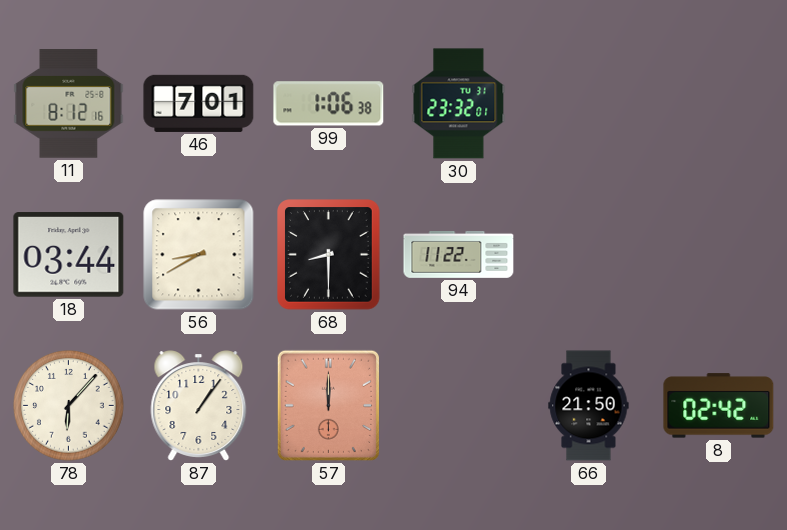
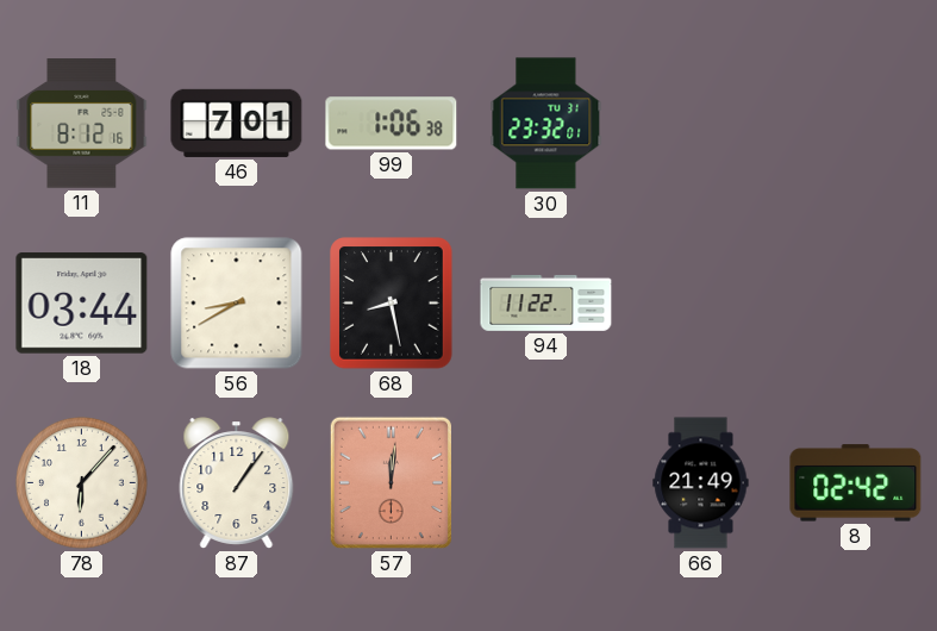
68: 8:30 -> 8:28
57: 12:00 -> 12:01
66: 21:50 -> 21:49
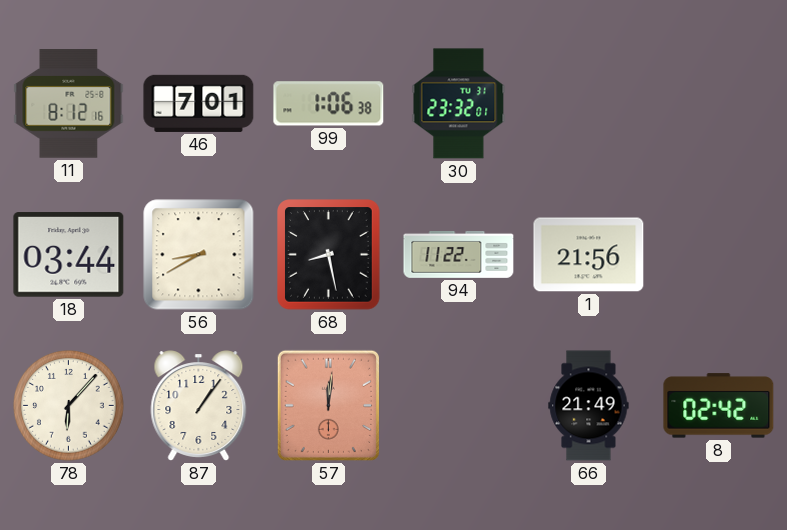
1: none -> 21:56
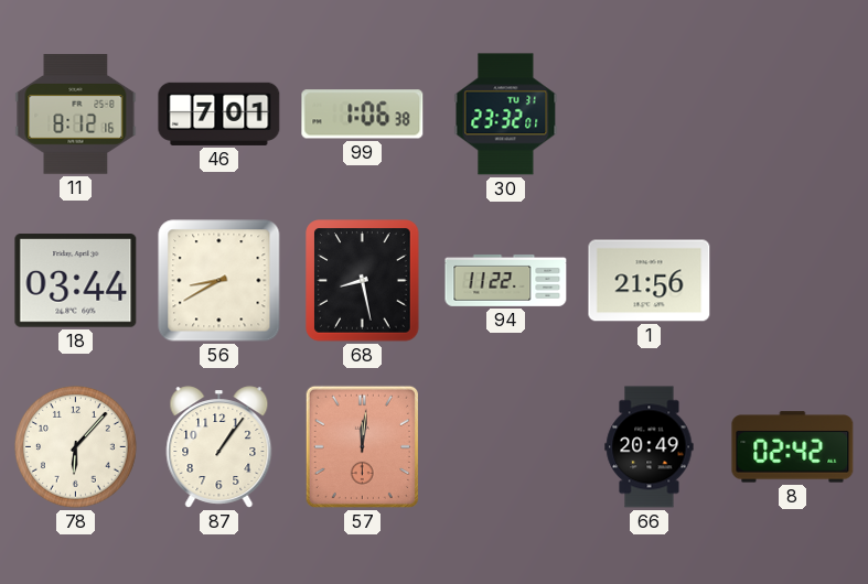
66: 21:49 -> 20:49
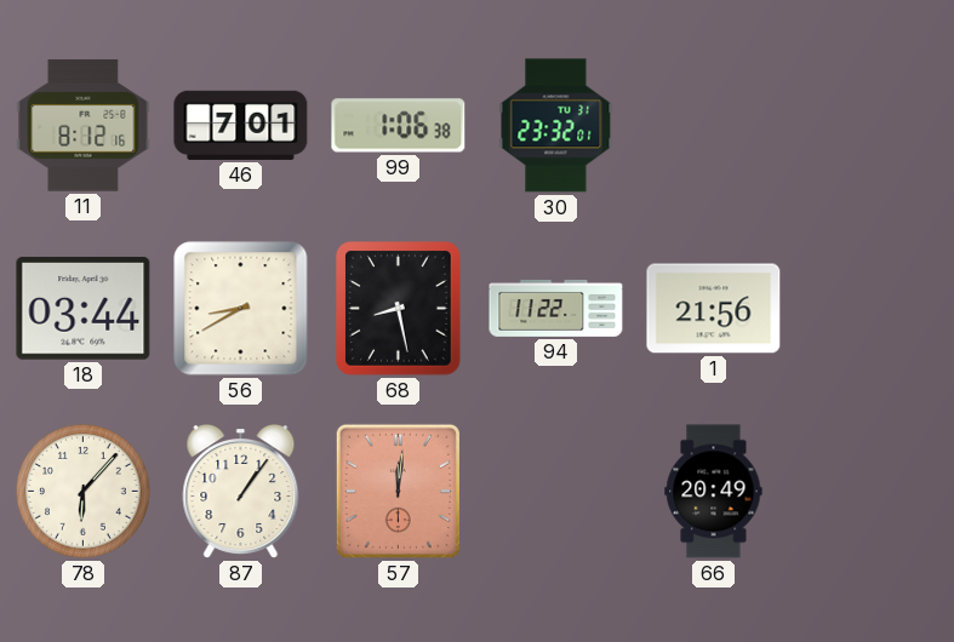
8: 02:42 -> none
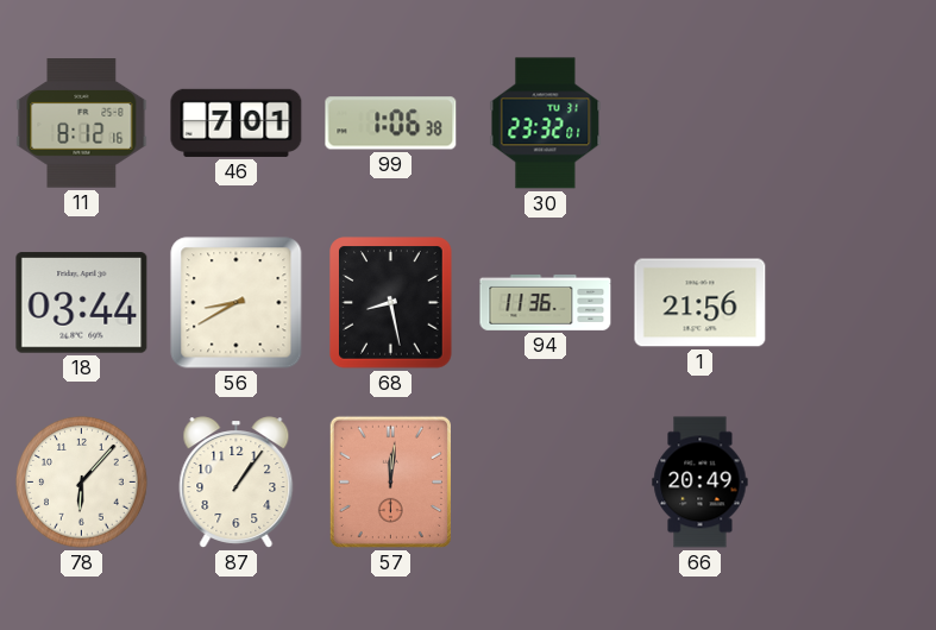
94: 11:22 -> 11:36
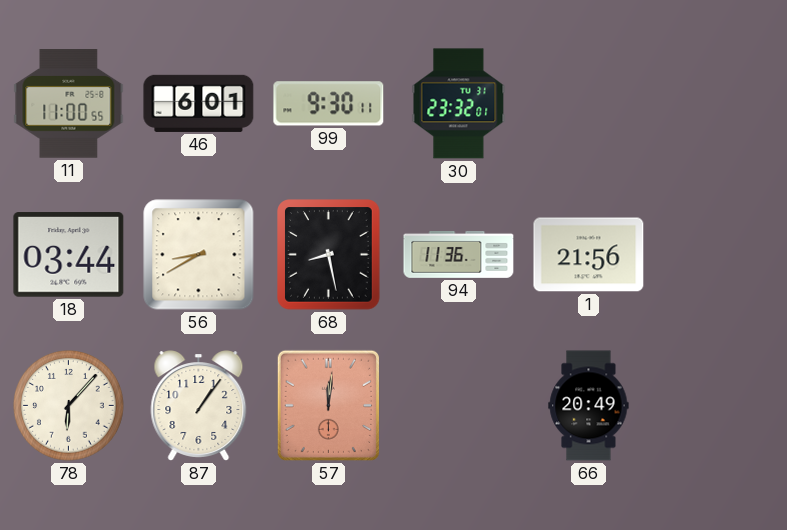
11: 8:12 -> 11:00
46: 7:01 -> 6:01
99: 1:06 -> 9:30
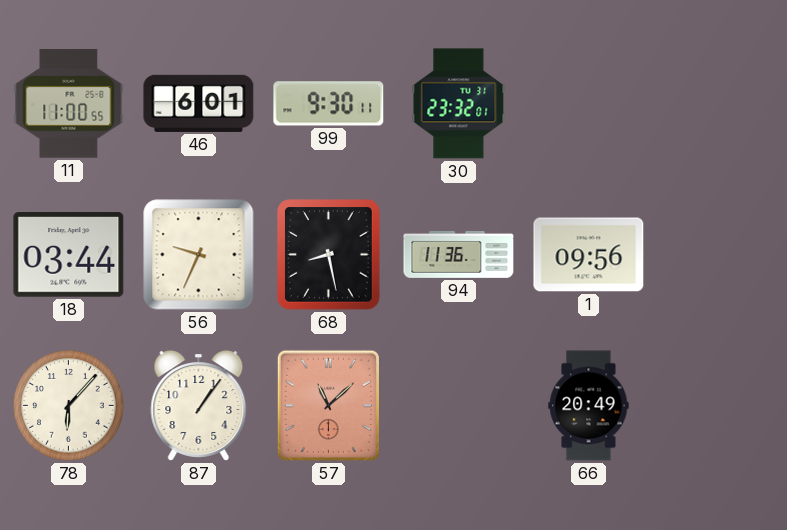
56: 8:40 -> 9:34
1: 21:56 -> 09:56
57: 12:01 -> 11:08
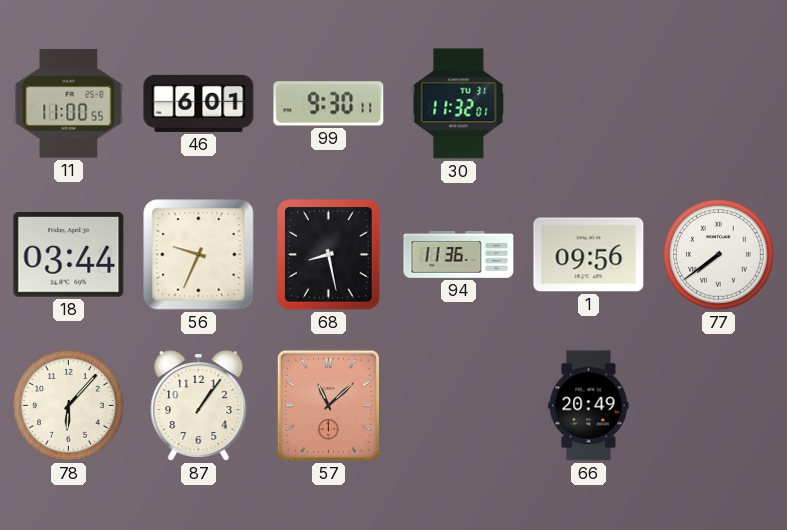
30: 23:32 -> 11:32
77: none -> 7:39
